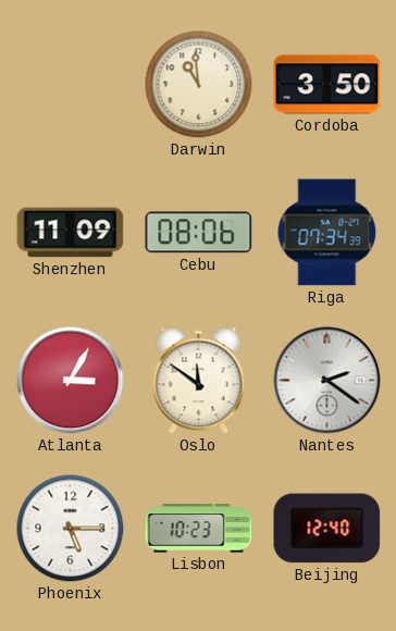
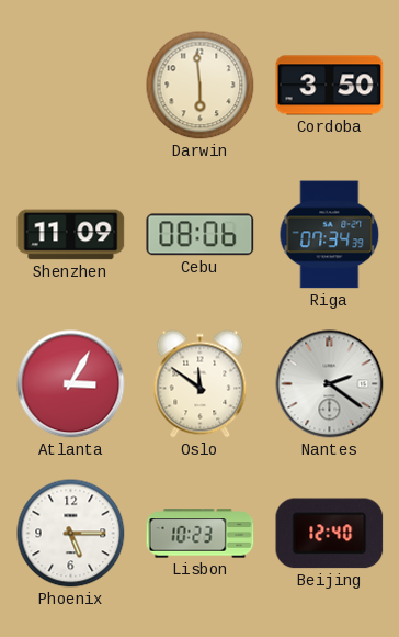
Darwin: 10:59 -> 5:59
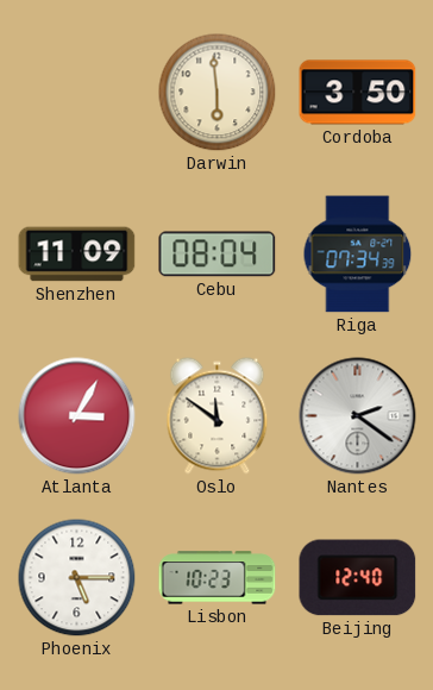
Cebu: 08:06 -> 08:04
